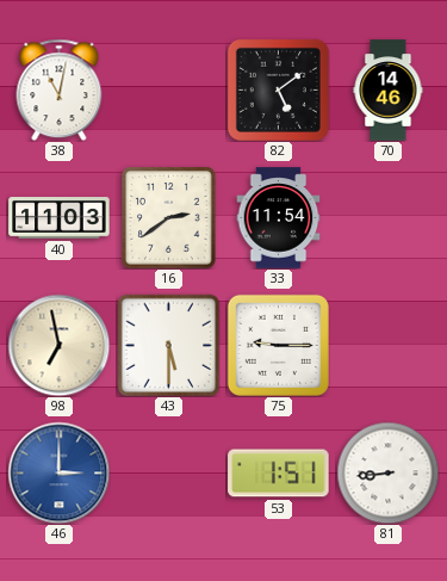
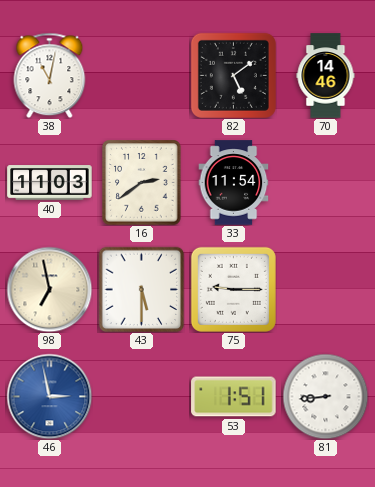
46: 3:00 -> 2:58
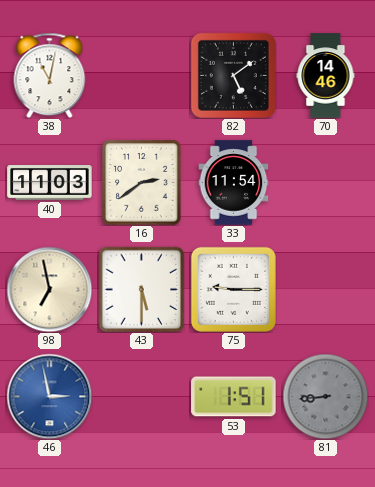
81 dial: white -> grey
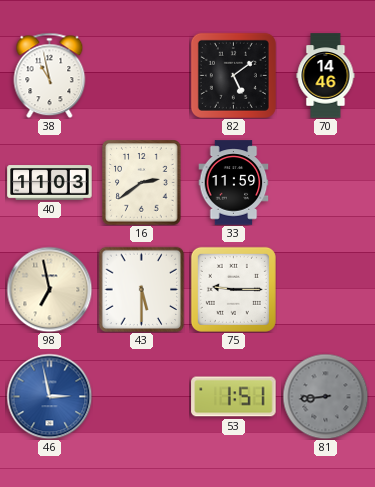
38: 11:02 -> 10:58
33: 11:54 -> 11:59
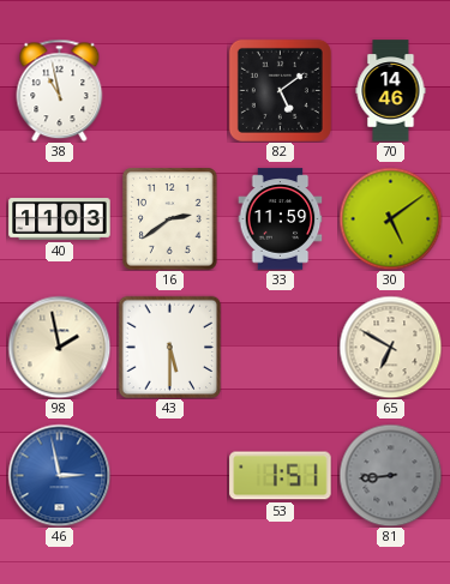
30: none -> 5:09
98: 6:58 -> 1:58
75: 9:15 -> none
65: none -> 6:50
